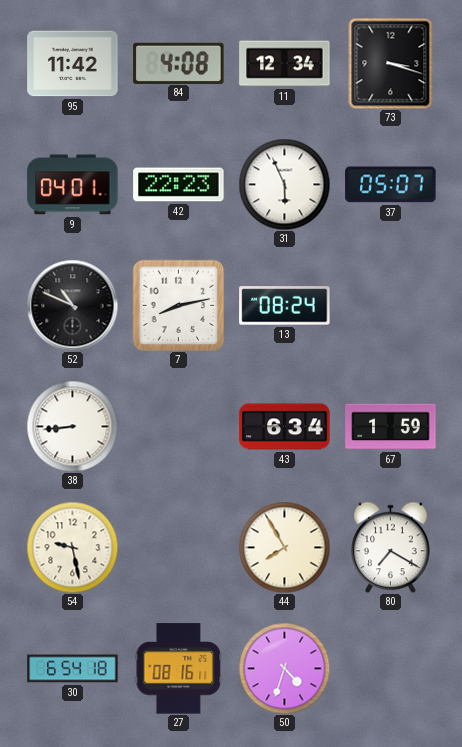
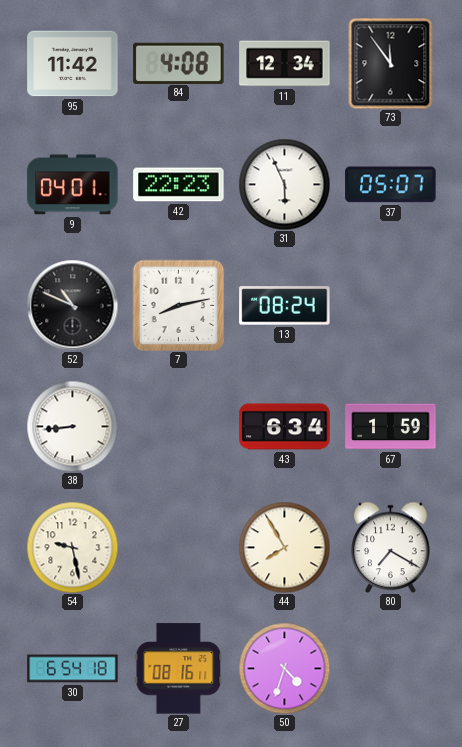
73: 3:18 -> 11:54
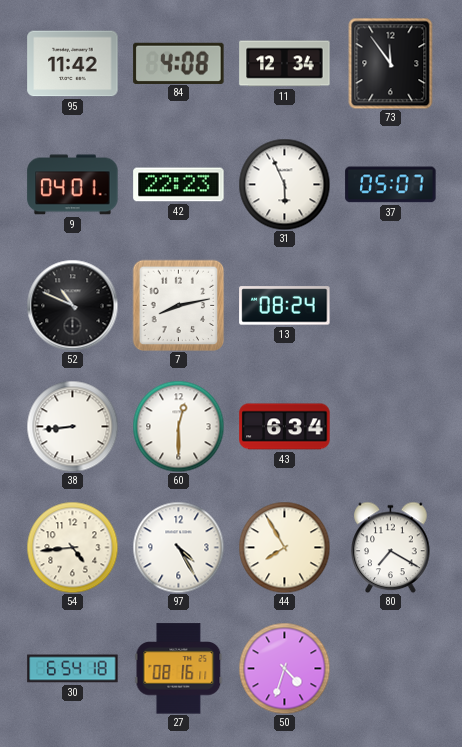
60: none -> 12:30
67: 1:59 -> none
54: 9:28 -> 4:44
97: none -> 4:25
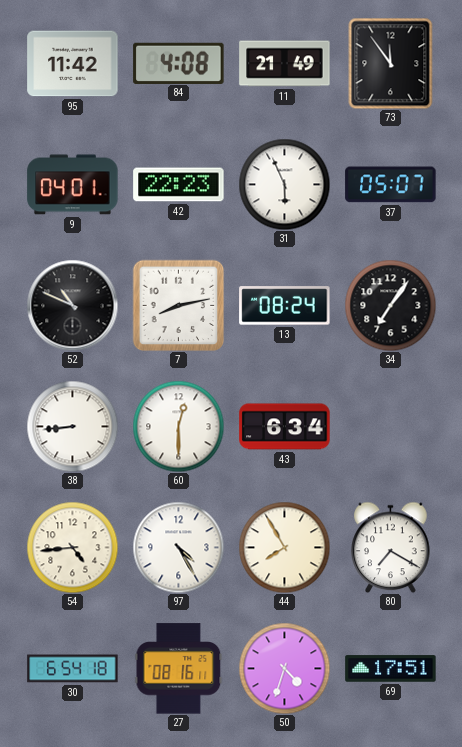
11: 12:34 -> 21:49
34: none -> 7:06
69: none -> 17:51
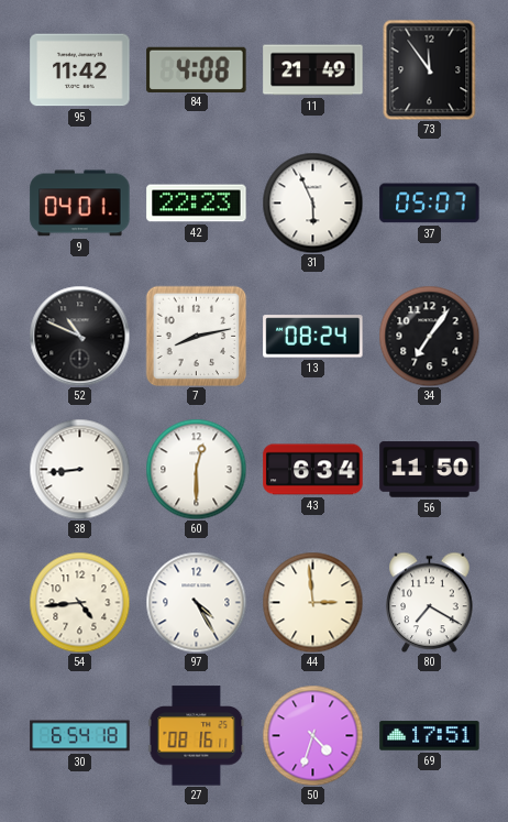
56: none -> 11:50
44: 7:55 -> 2:59
